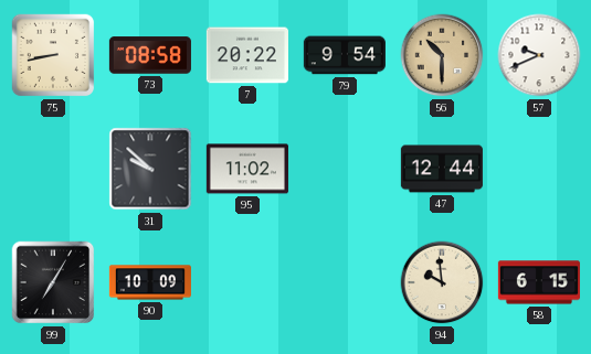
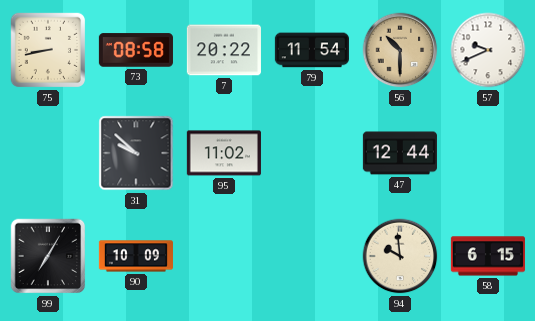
79: 9:54 -> 11:54
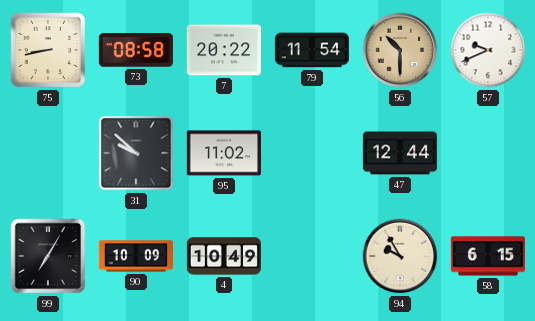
4: none -> 10:49
94: 9:59 -> 9:55
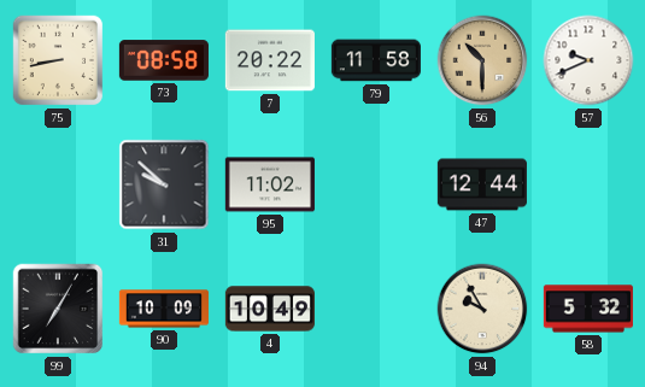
79: 11:54 -> 11:58
58: 6:15 -> 5:32
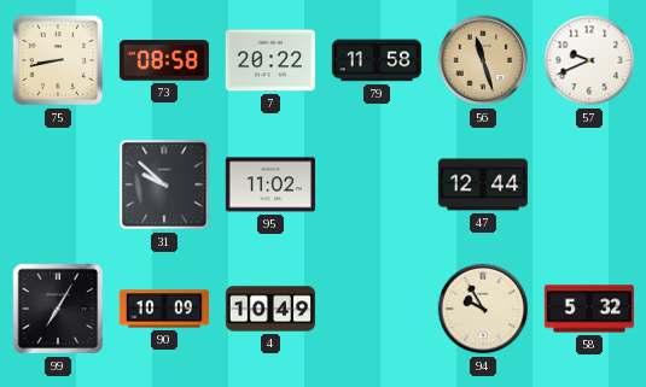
56: 10:30 -> 11:27
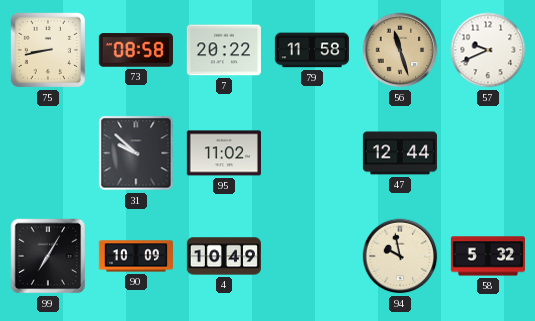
94: 9:55 -> 9:58
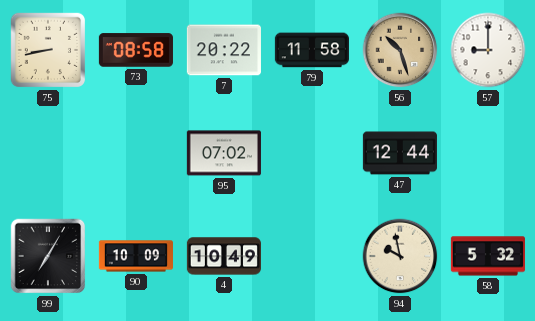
56: 11:27 -> 10:27
57: 9:41 -> 9:00
31: 9:52 -> none
95: 11:02 -> 07:02
